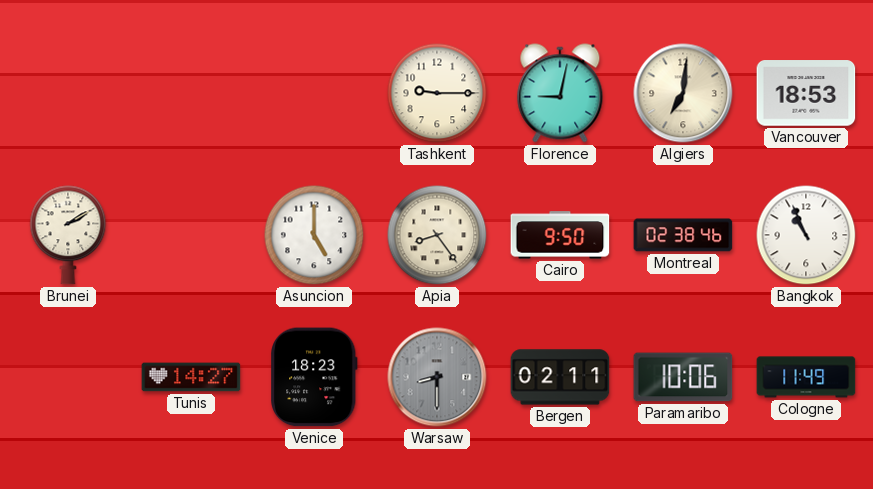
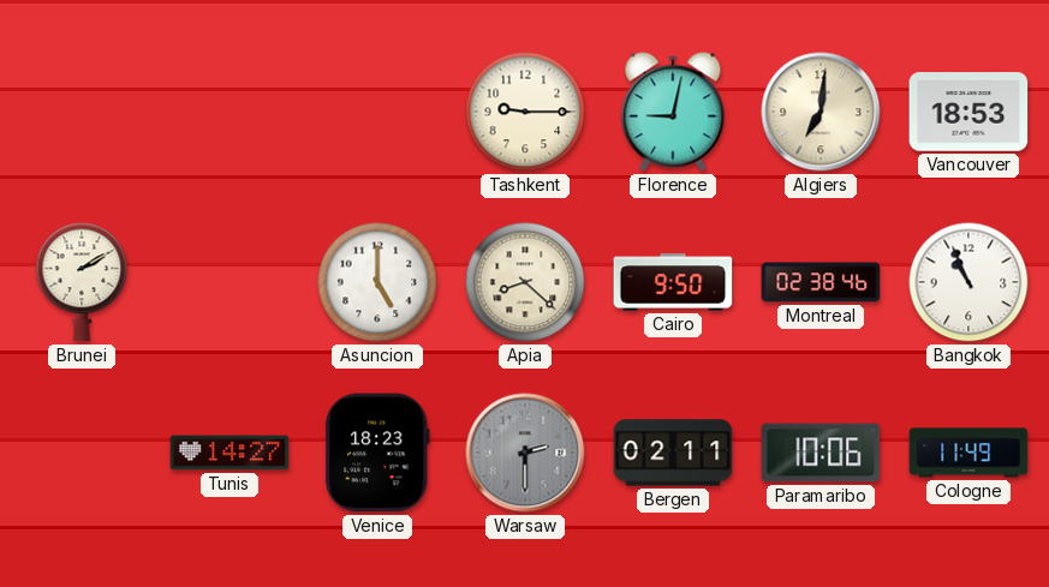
Apia: 8:24 -> 8:22
Warsaw: 8:30 -> 2:30
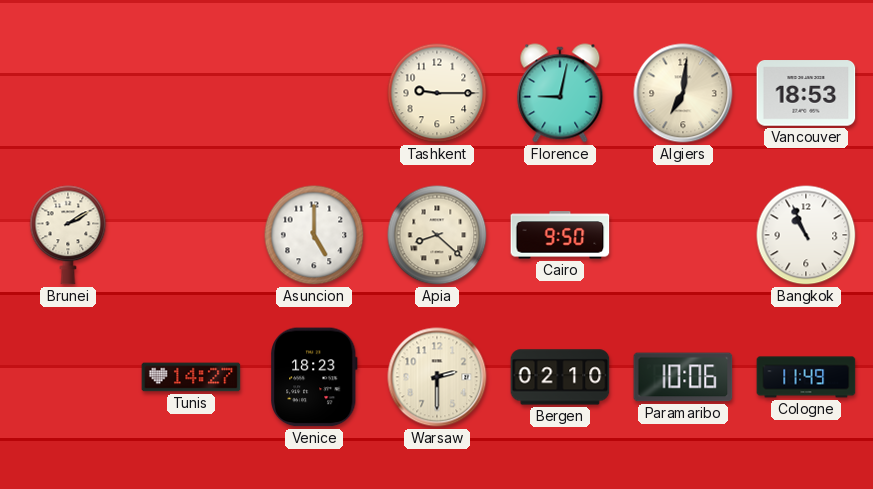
Montreal: 02:38 -> none
Warsaw dial: grey -> cream
Bergen: 02:11 -> 02:10
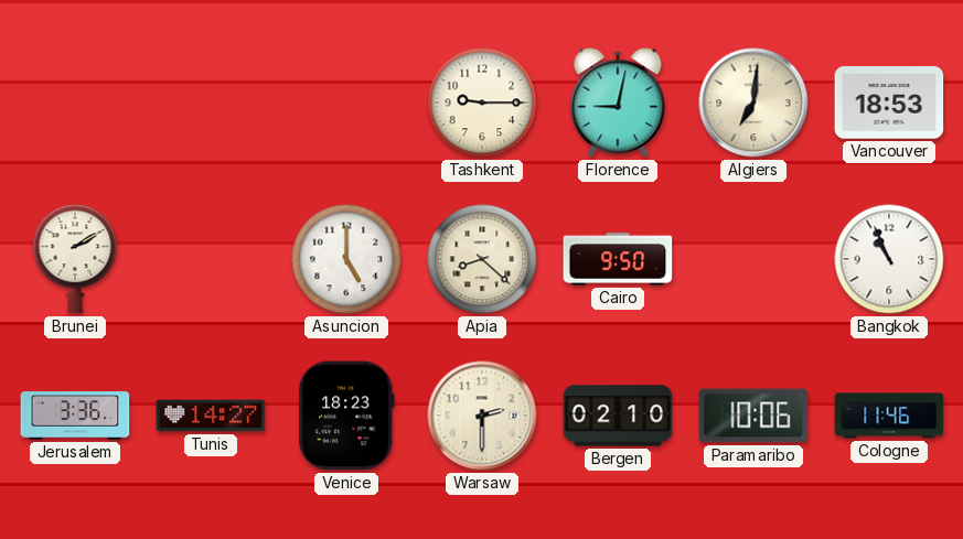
Jerusalem: none -> 3:36
Cologne: 11:49 -> 11:46
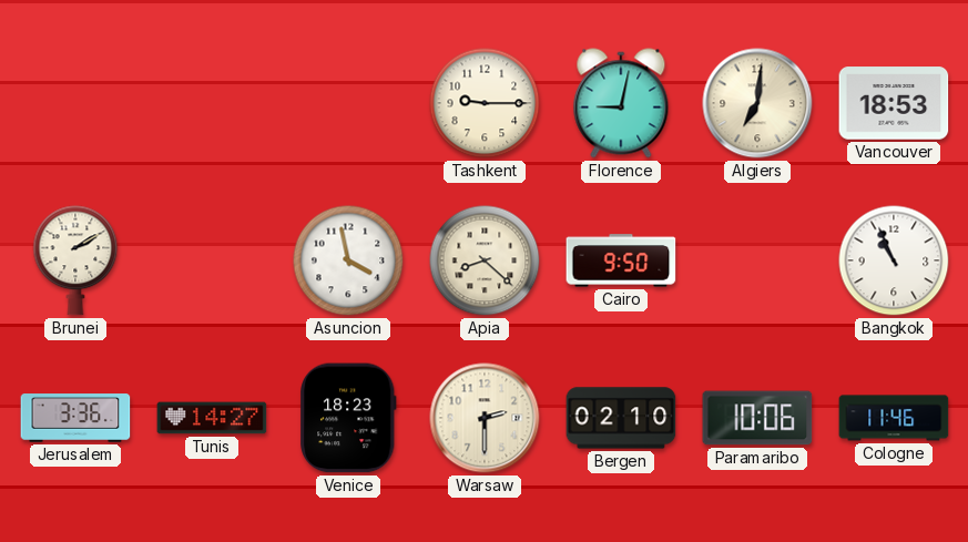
Asuncion: 5:00 -> 3:58
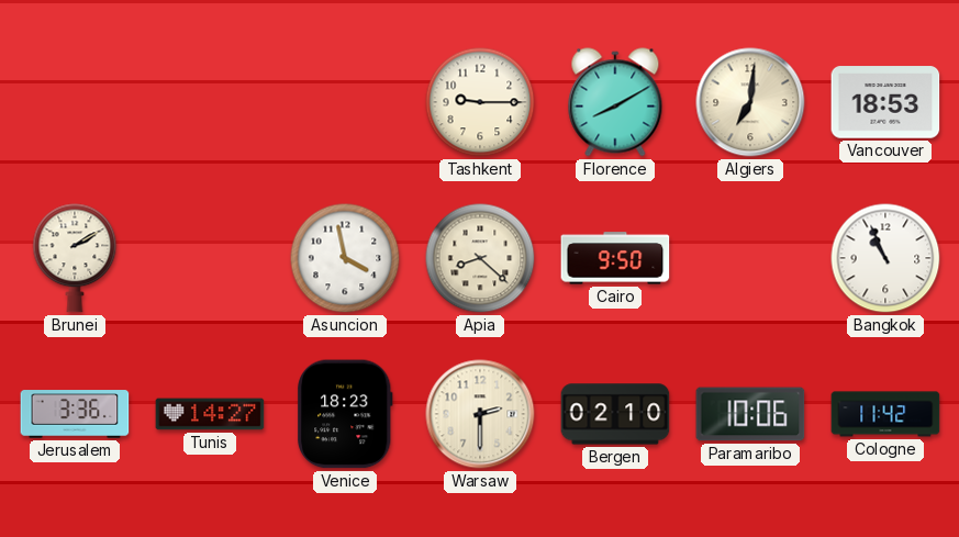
Florence: 9:02 -> 8:10
Cologne: 11:46 -> 11:42
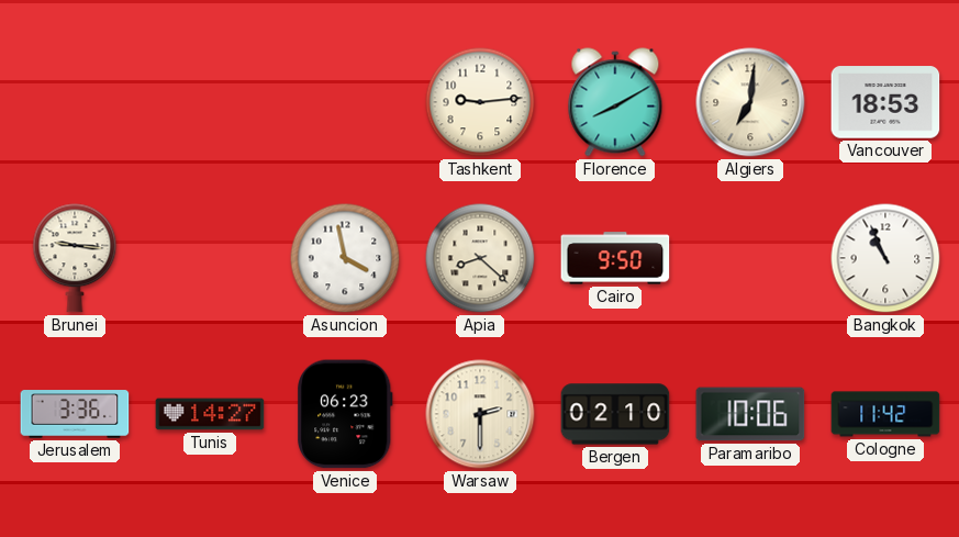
Tashkent: 9:15 -> 9:14
Brunei: 2:10 -> 9:16
Venice: 18:23 -> 06:23
